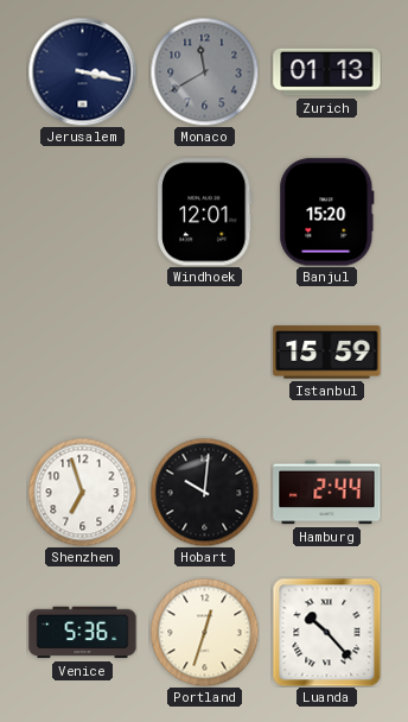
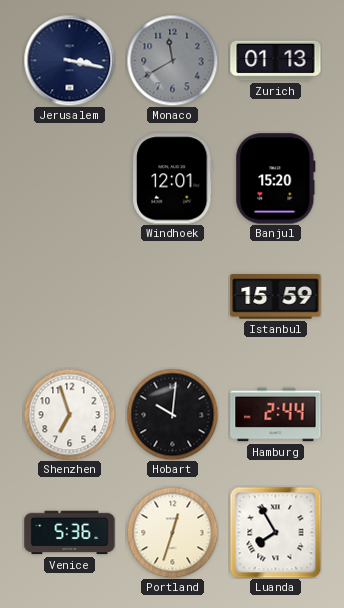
Luanda: 10:23 -> 7:55
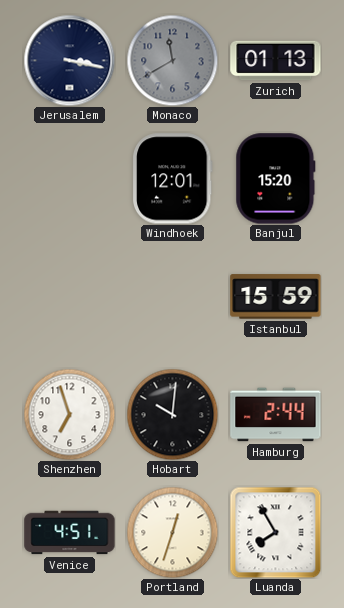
Venice: 5:36 -> 4:51
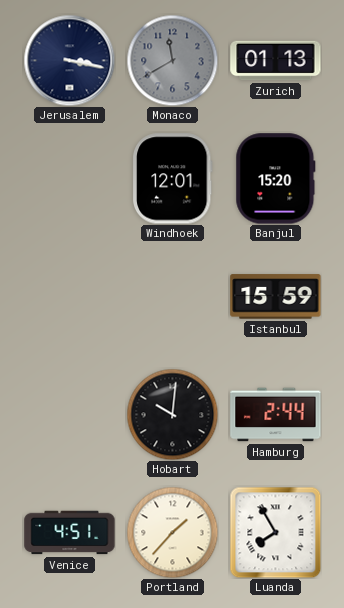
Shenzhen: 6:57 -> none
Portland: 12:33 -> 1:37
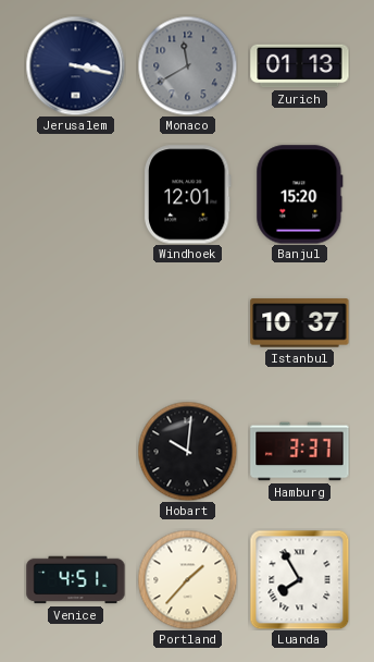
Istanbul: 15:59 -> 10:37
Hamburg: 2:44 -> 3:37
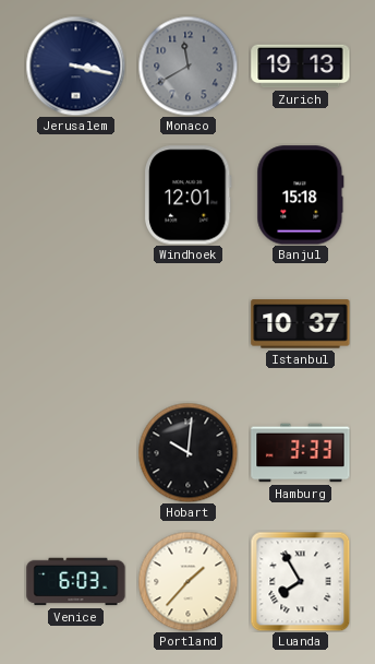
Zurich: 01:13 -> 19:13
Banjul: 15:20 -> 15:18
Hamburg: 3:37 -> 3:33
Venice: 4:51 -> 6:03
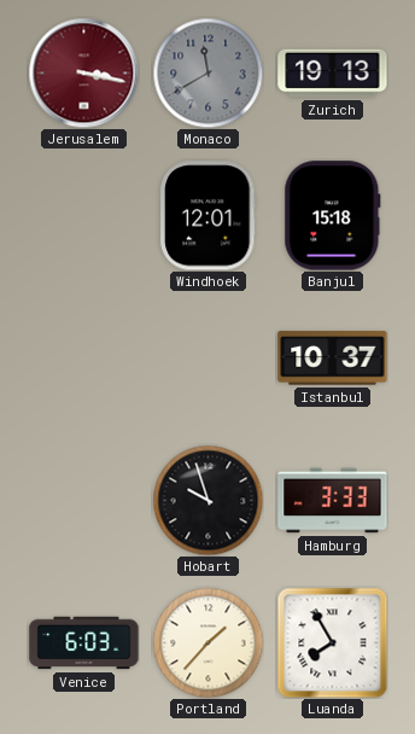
Jerusalem dial: navy -> burgundy
Hobart: 10:01 -> 9:57
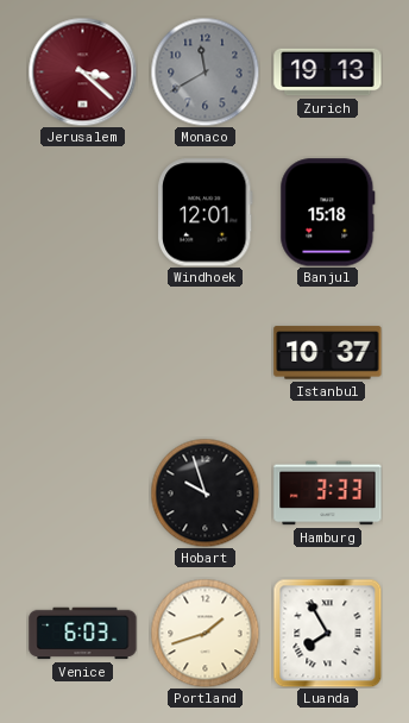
Jerusalem: 3:17 -> 3:22
Portland: 1:37 -> 1:42
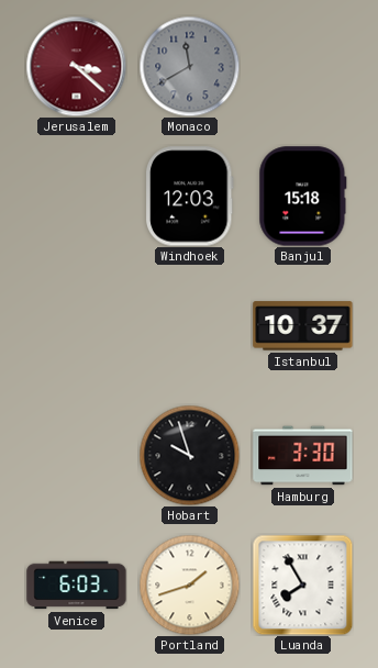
Zurich: 19:13 -> none
Windhoek: 12:01 -> 12:03
Hamburg: 3:33 -> 3:30
